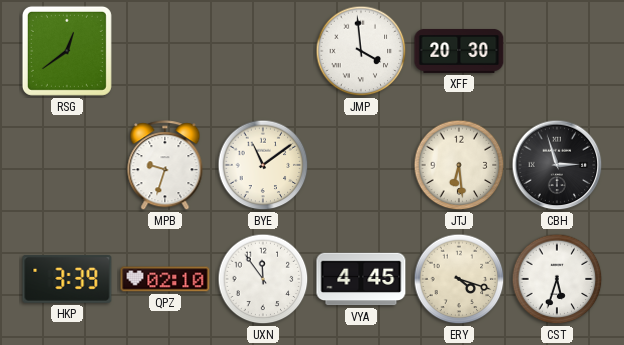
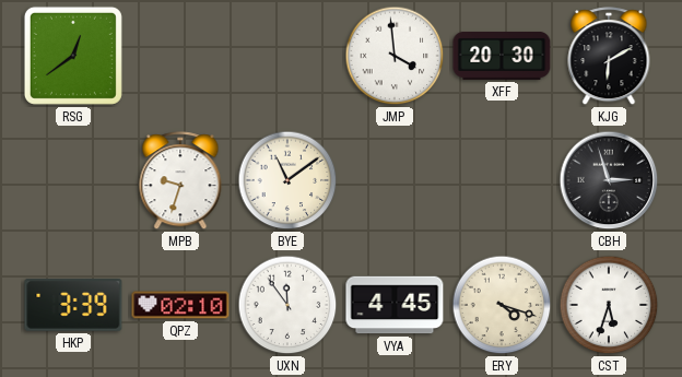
KJG: none -> 6:10
JTJ: 6:29 -> none
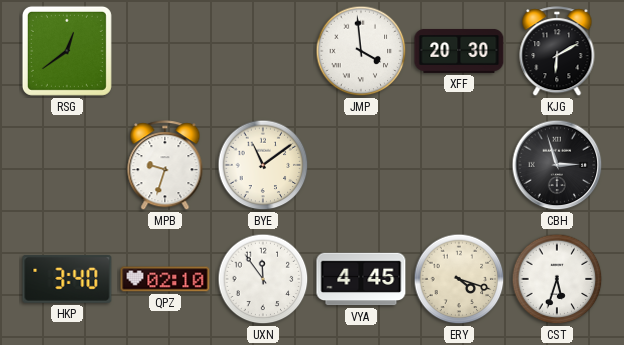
HKP: 3:39 -> 3:40
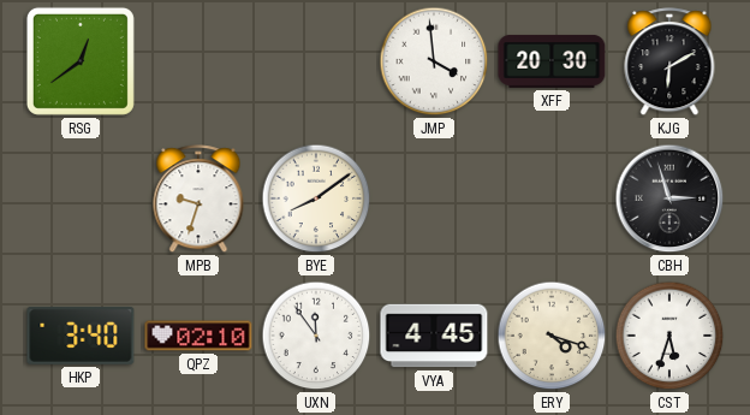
BYE: 11:09 -> 8:09
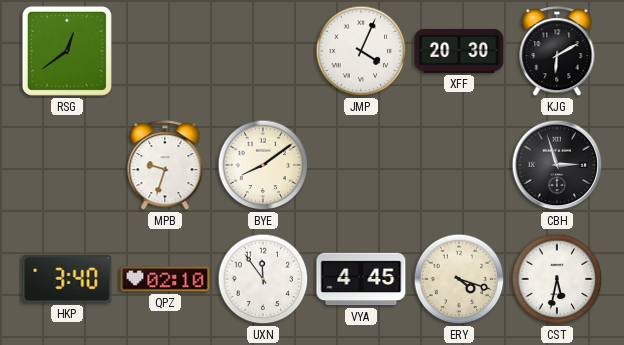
JMP: 3:59 -> 4:04
CST: 5:33 -> 5:32
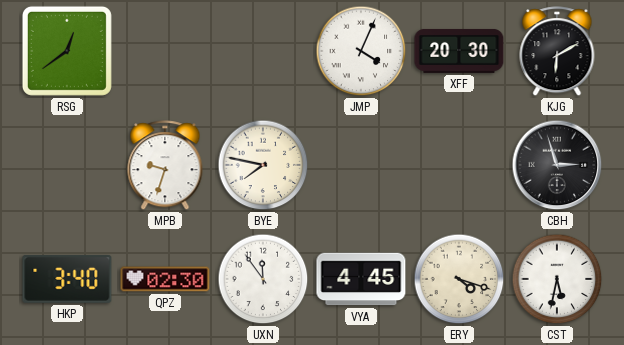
BYE: 8:09 -> 7:47
QPZ: 02:10 -> 02:30
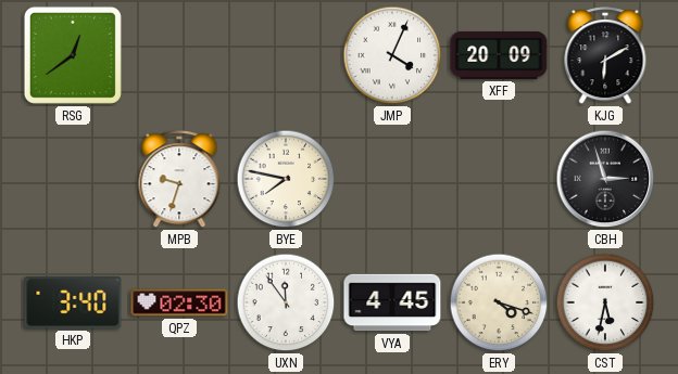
XFF: 20:30 -> 20:09
